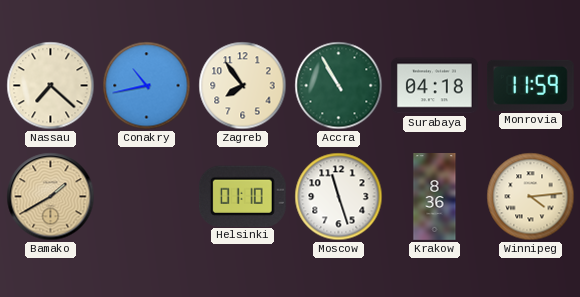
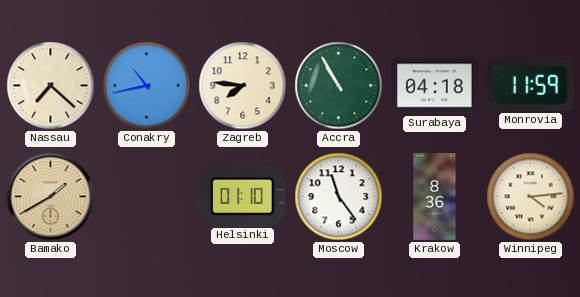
Zagreb: 7:54 -> 7:46
Moscow: 11:27 -> 11:24
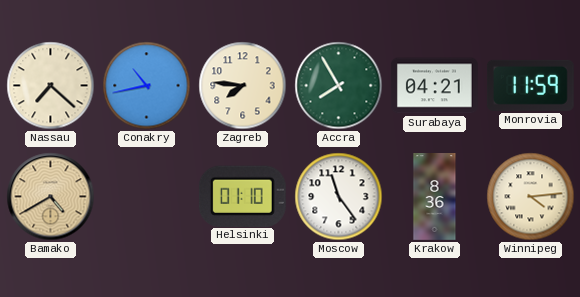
Accra: 10:55 -> 7:55
Surabaya: 04:18 -> 04:21
Bamako: 1:40 -> 4:40
